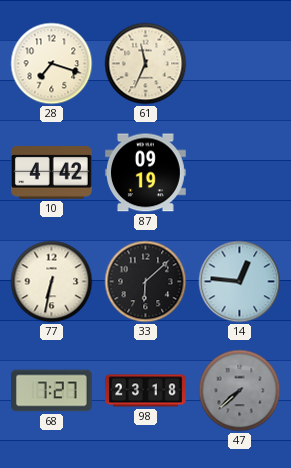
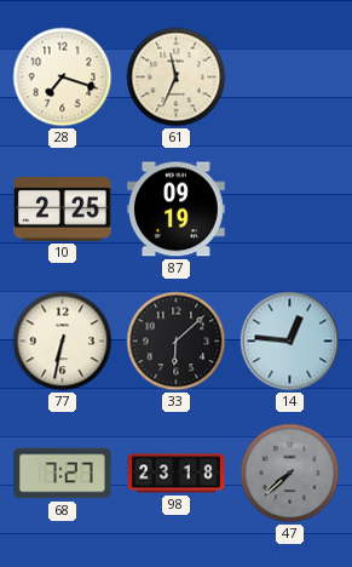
10: 4:42 -> 2:25
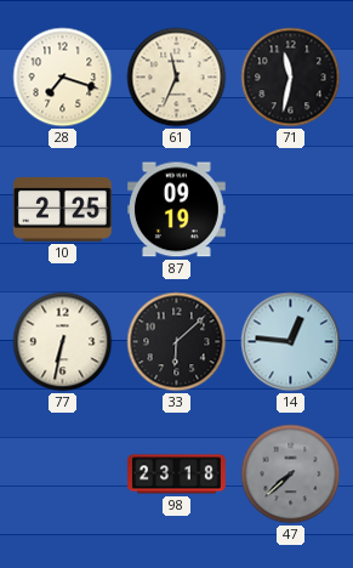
71: none -> 11:32
68: 7:27 -> none
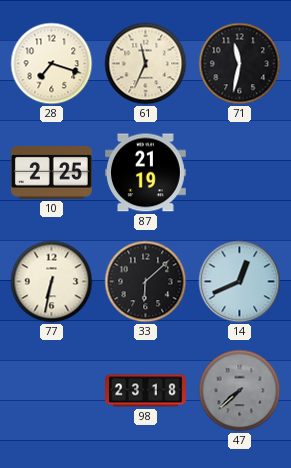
87: 09:19 -> 21:19
14: 12:46 -> 12:41
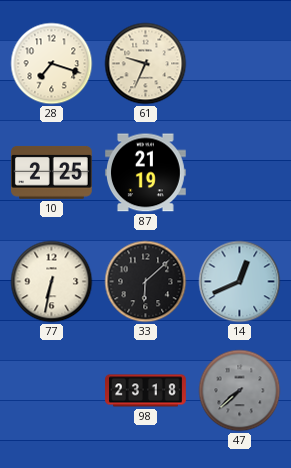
61: 11:34 -> 9:34
71: 11:32 -> none
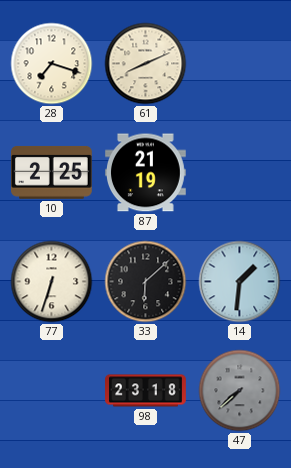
61: 9:34 -> 8:11
77: 6:32 -> 6:33
14: 12:41 -> 1:31
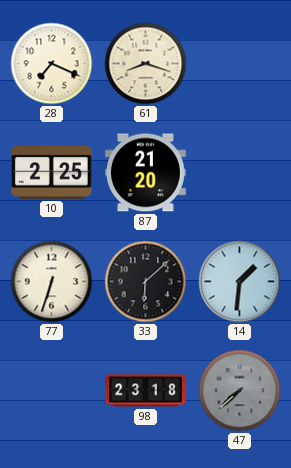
28: 7:18 -> 7:19
61: 8:11 -> 8:18
87: 21:19 -> 21:20
